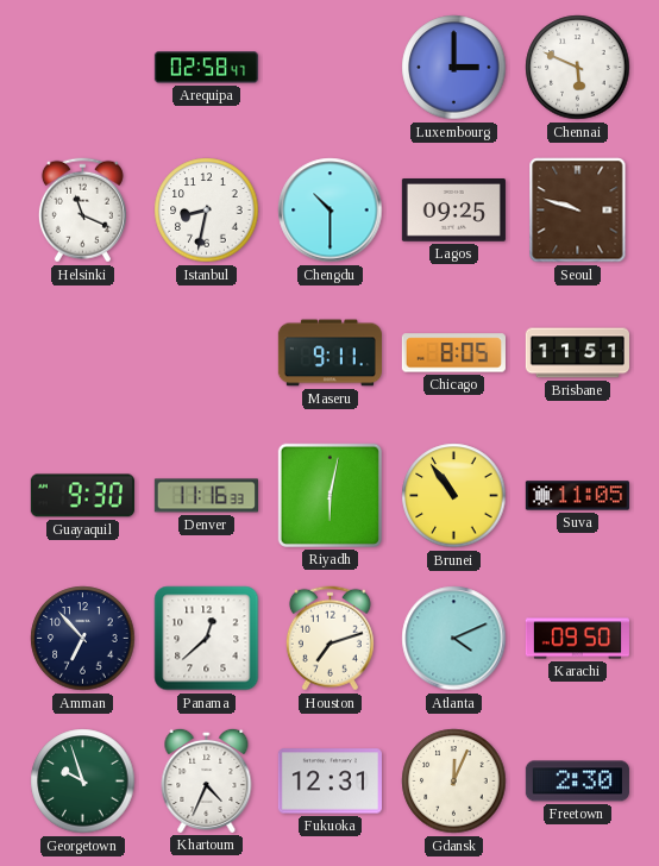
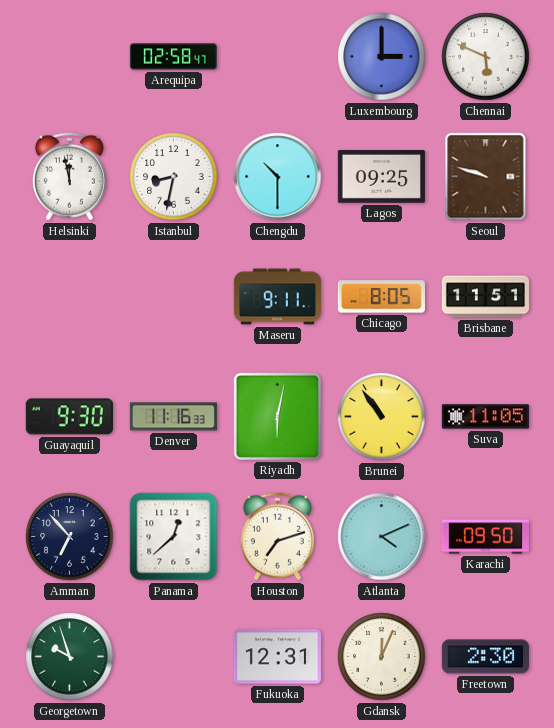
Helsinki: 11:19 -> 11:58
Khartoum: 4:34 -> none
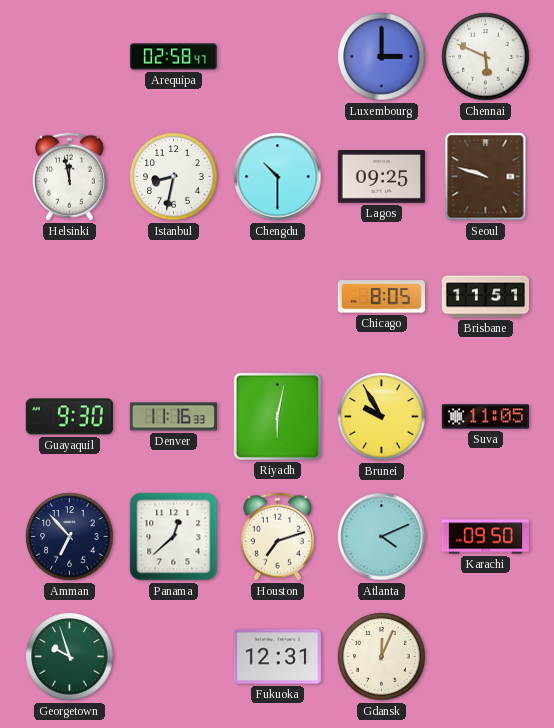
Maseru: 9:11 -> none
Brunei: 10:54 -> 9:55
Freetown: 2:30 -> none
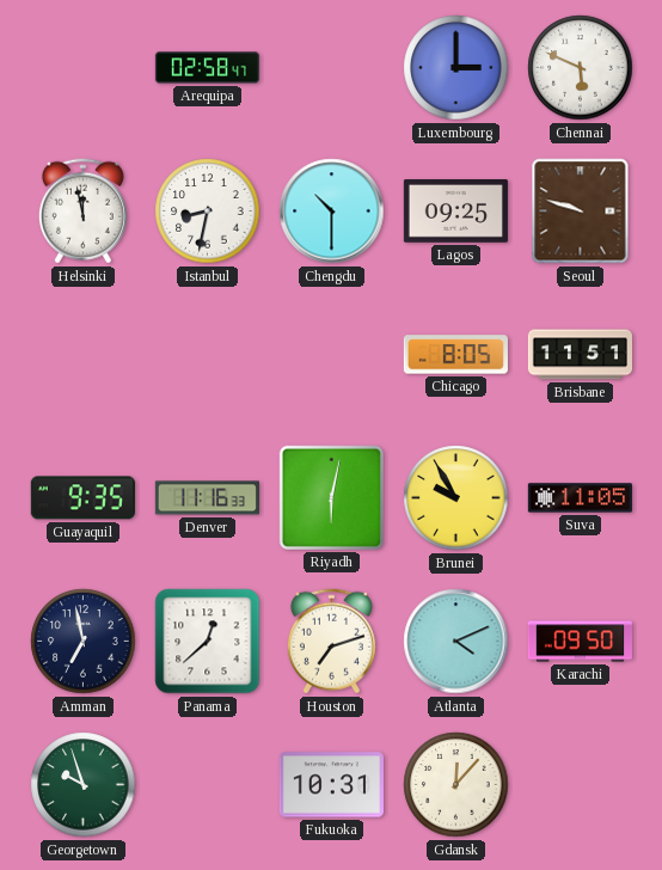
Guayaquil: 9:30 -> 9:35
Amman: 6:53 -> 6:58
Fukuoka: 12:31 -> 10:31
Gdansk: 12:04 -> 12:07
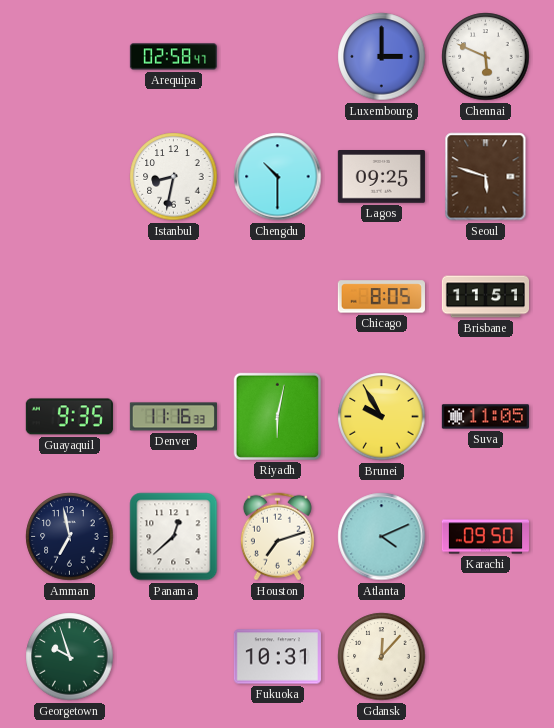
Helsinki: 11:58 -> none
Seoul: 9:48 -> 5:48
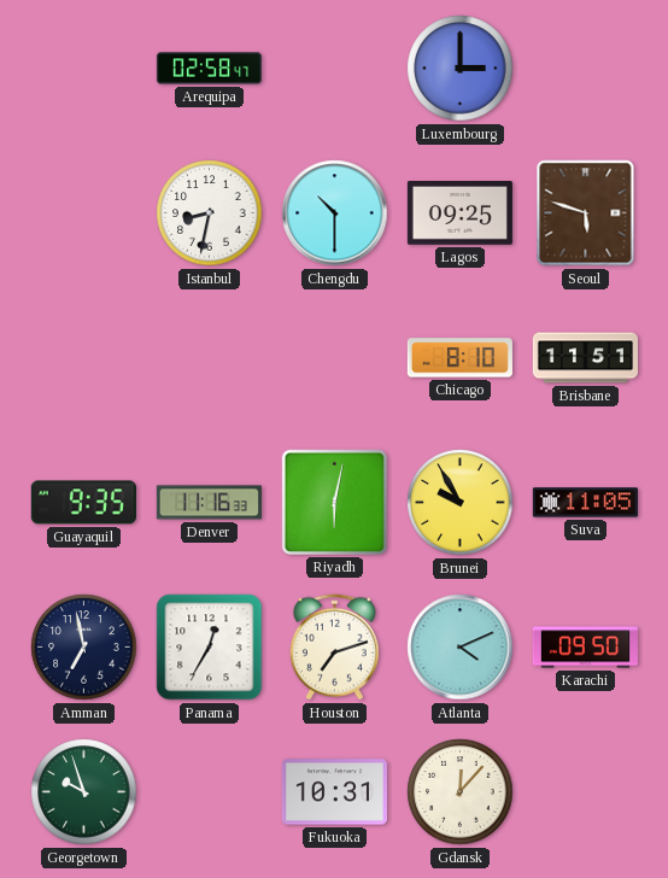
Chennai: 5:49 -> none
Chicago: 8:05 -> 8:10
Panama: 12:38 -> 12:35
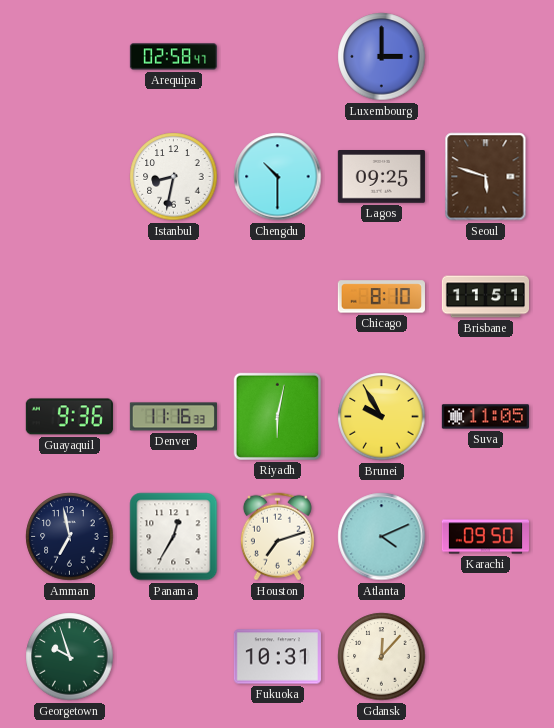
Guayaquil: 9:35 -> 9:36
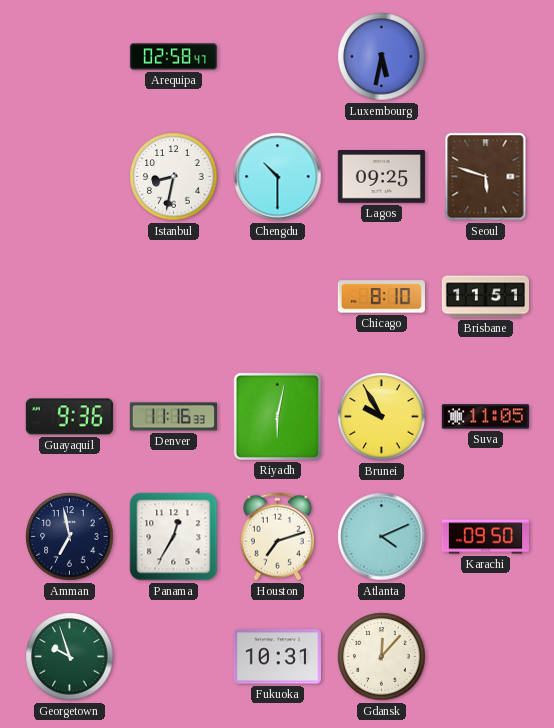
Luxembourg: 3:00 -> 5:32
